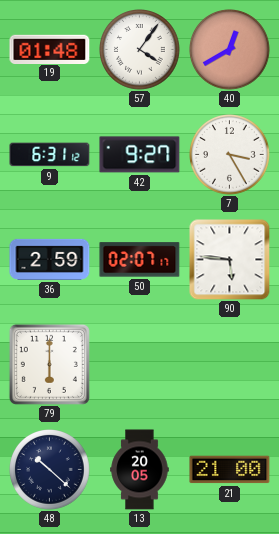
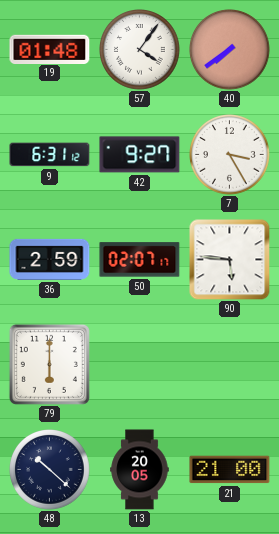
40: 12:40 -> 7:39
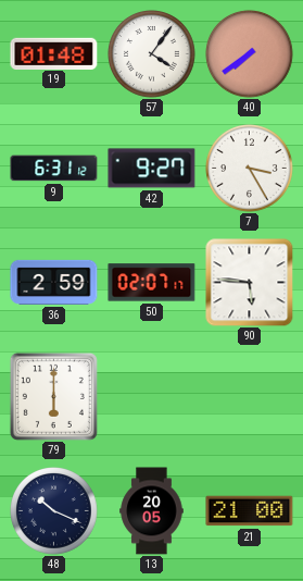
48: 10:22 -> 10:19
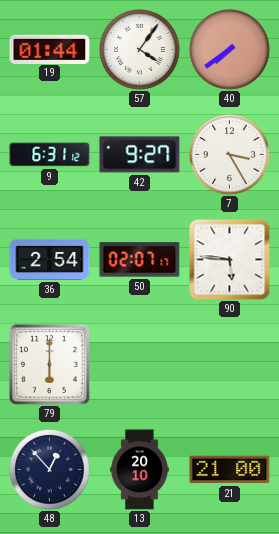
19: 01:48 -> 01:44
36: 2:59 -> 2:54
48: 10:19 -> 12:53
13: 20:05 -> 20:10
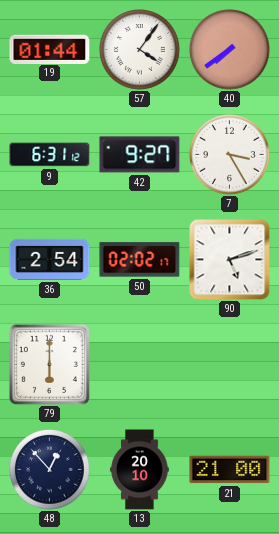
50: 02:07 -> 02:02
90: 5:46 -> 5:12
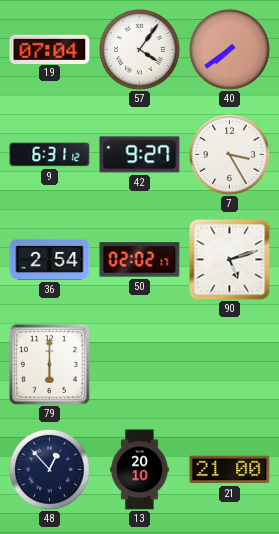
19: 01:44 -> 07:04
